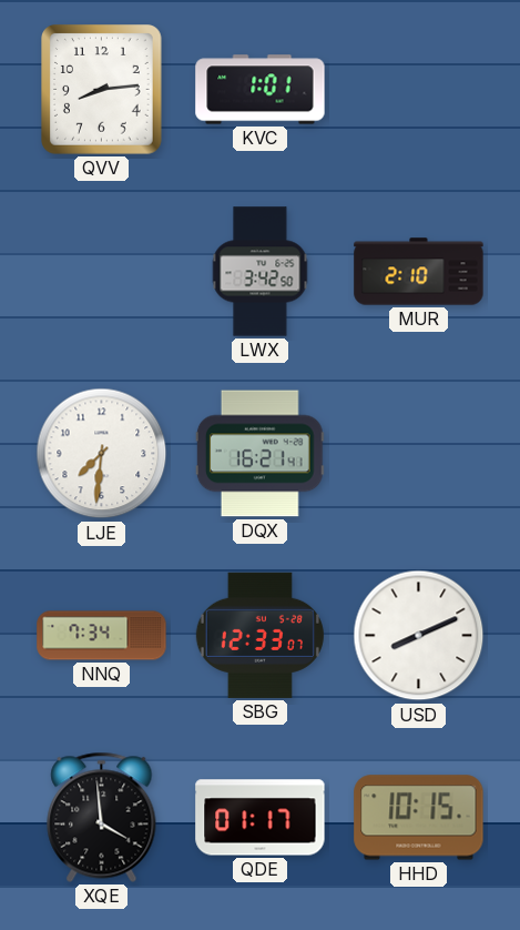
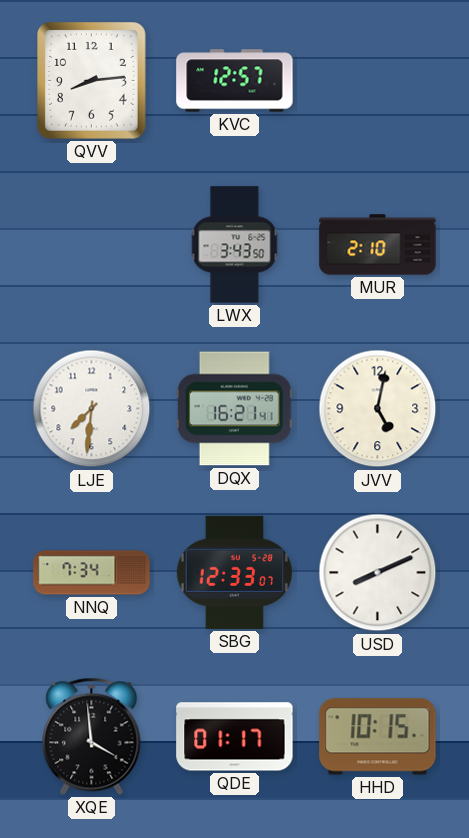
KVC: 1:01 -> 12:57
LWX: 3:42 -> 3:43
JVV: none -> 5:02
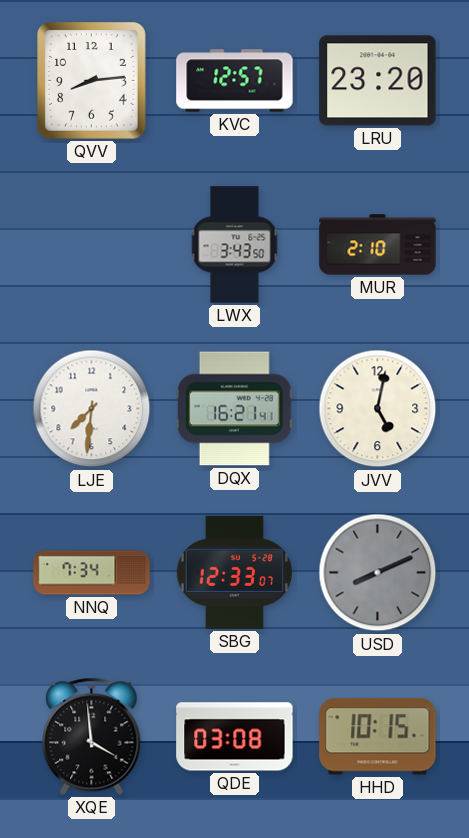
LRU: none -> 23:20
USD dial: white -> grey
QDE: 01:17 -> 03:08
